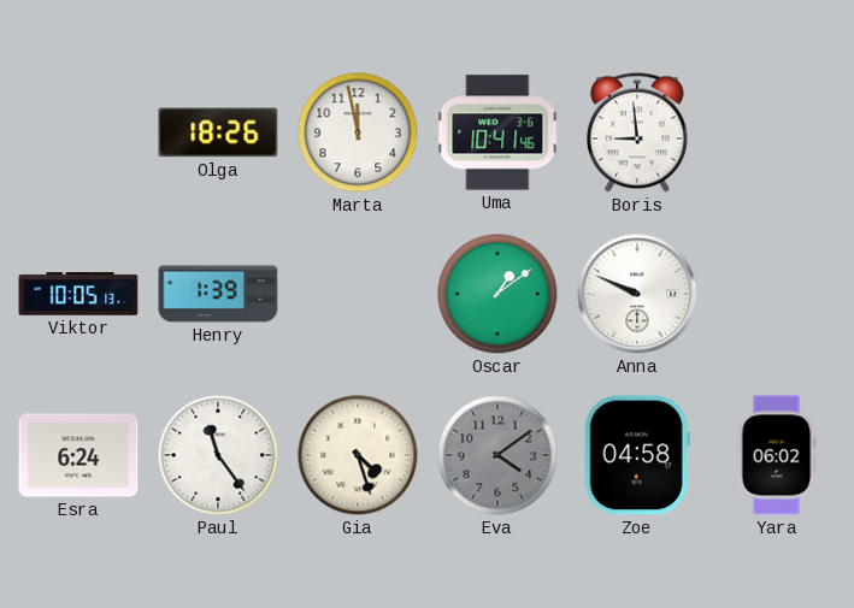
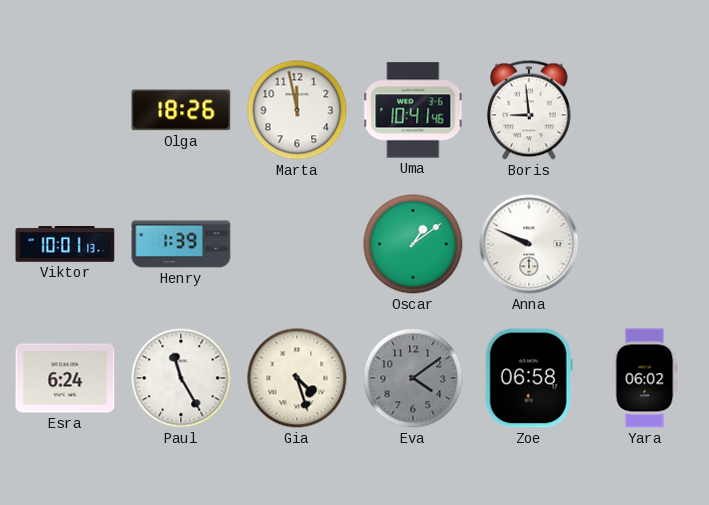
Viktor: 10:05 -> 10:01
Paul: 11:24 -> 11:25
Zoe: 04:58 -> 06:58
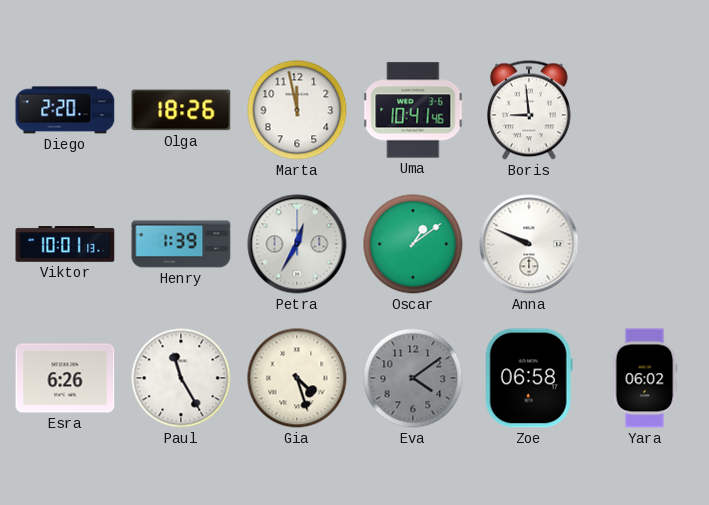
Diego: none -> 2:20
Petra: none -> 12:35
Esra: 6:24 -> 6:26
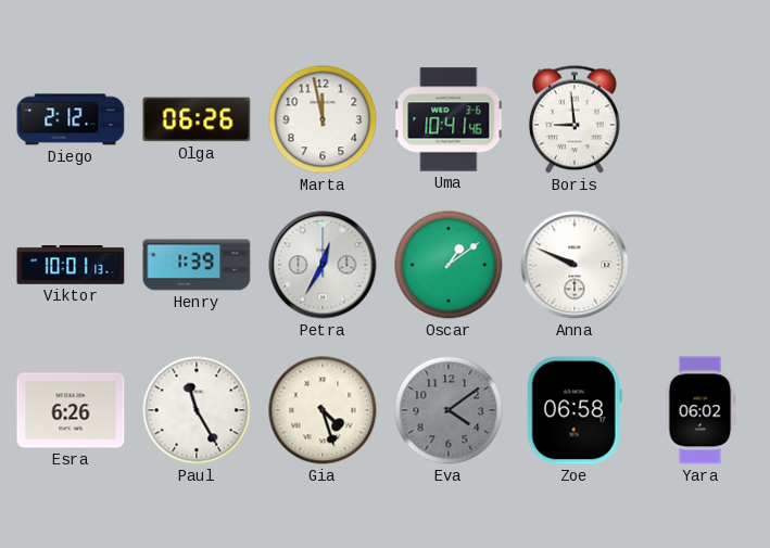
Diego: 2:20 -> 2:12
Olga: 18:26 -> 06:26
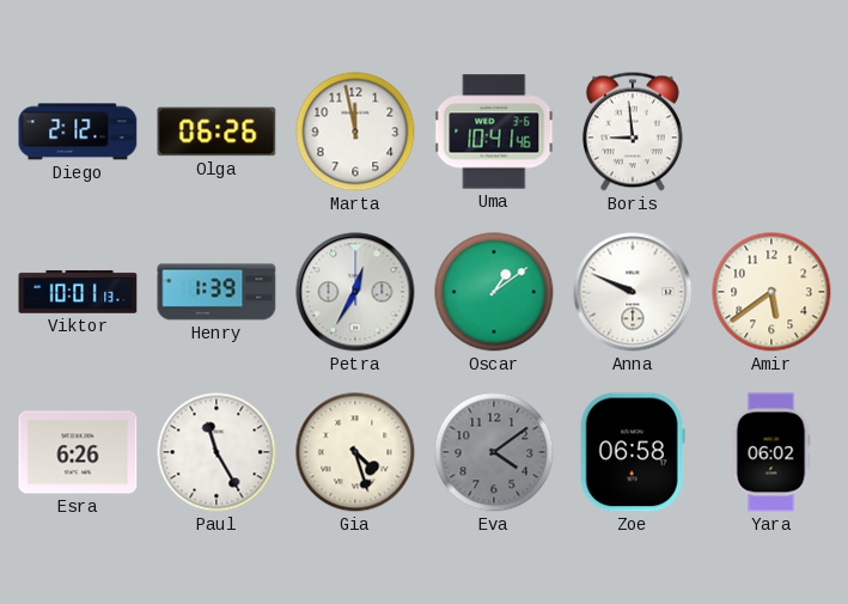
Amir: none -> 5:39
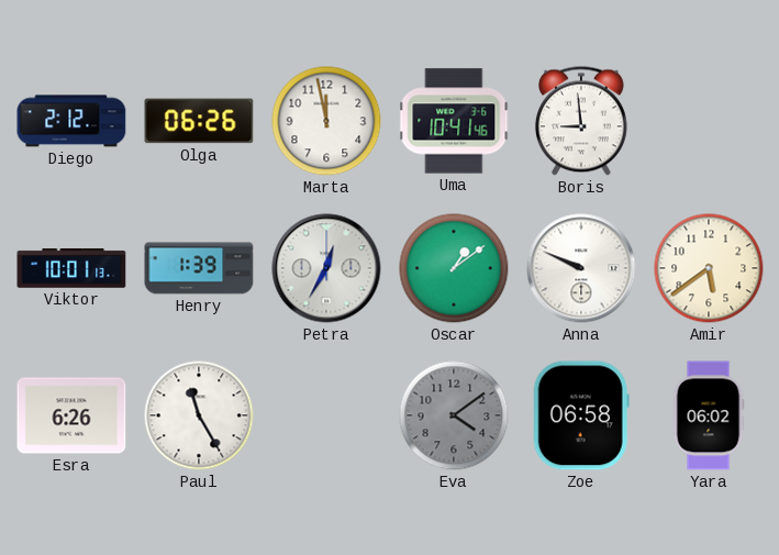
Gia: 4:27 -> none
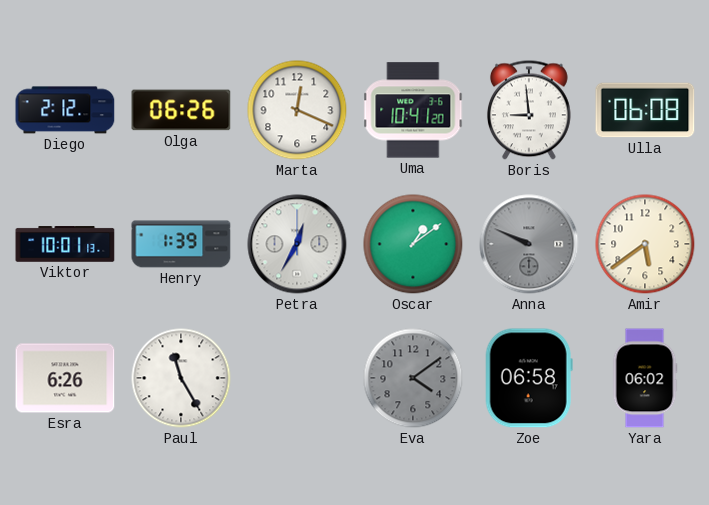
Marta: 11:58 -> 12:19
Uma: 10:41:46 -> 10:41:20
Ulla: none -> 06:08
Anna dial: white -> grey
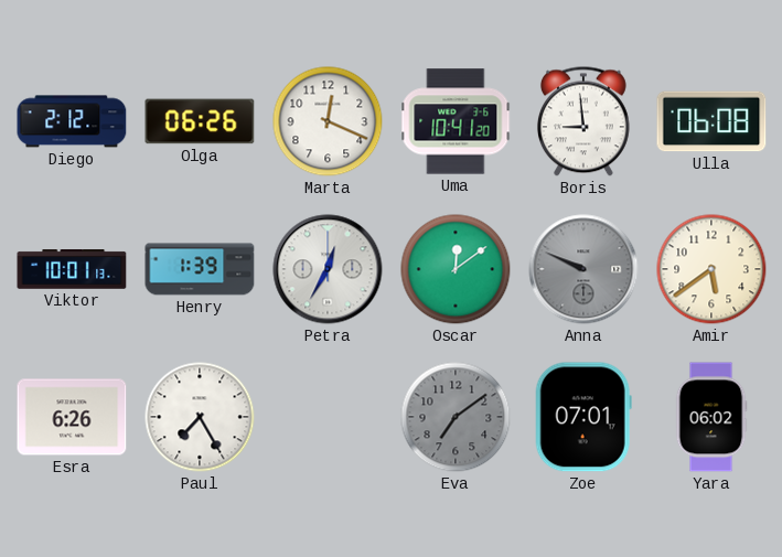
Oscar: 1:09 -> 12:09
Paul: 11:25 -> 7:25
Eva: 4:09 -> 7:09
Zoe: 06:58 -> 07:01
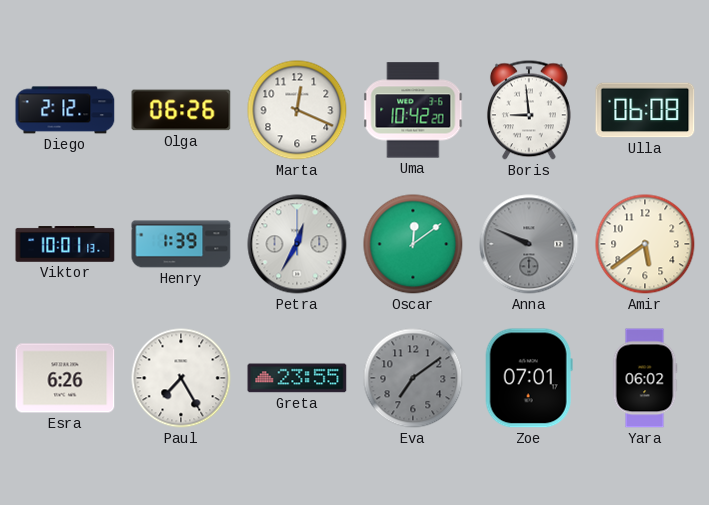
Uma: 10:41 -> 10:42
Greta: none -> 23:55
